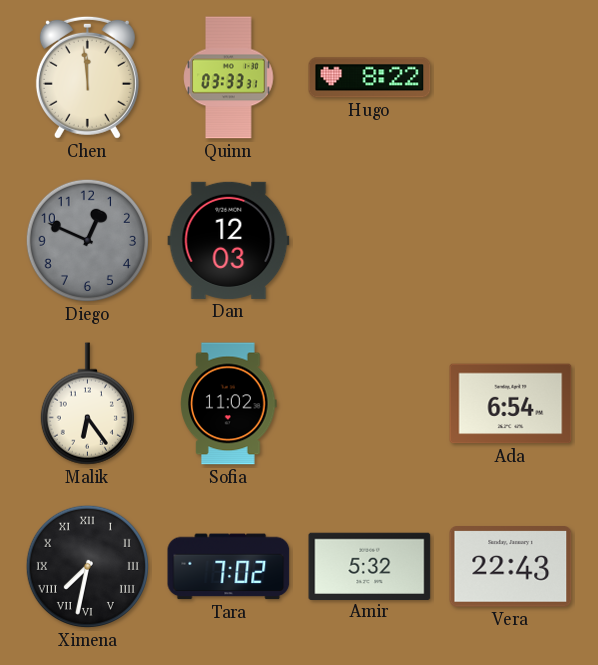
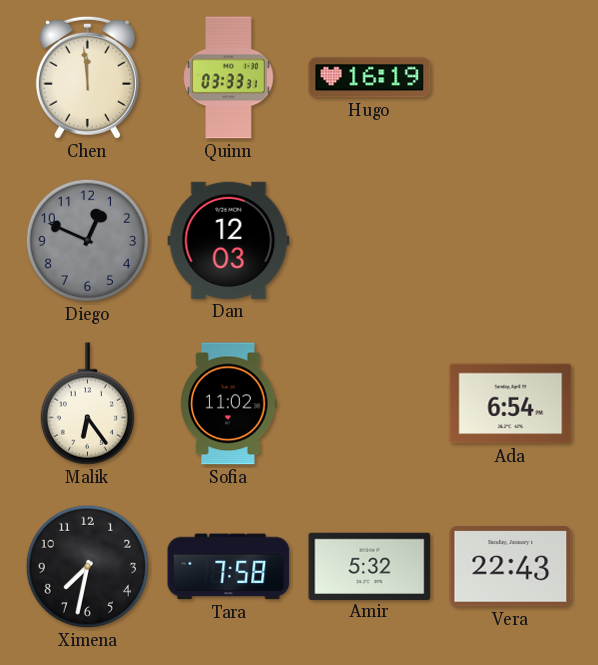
Hugo: 8:22 -> 16:19
Ximena numerals: Roman -> Arabic
Tara: 7:02 -> 7:58
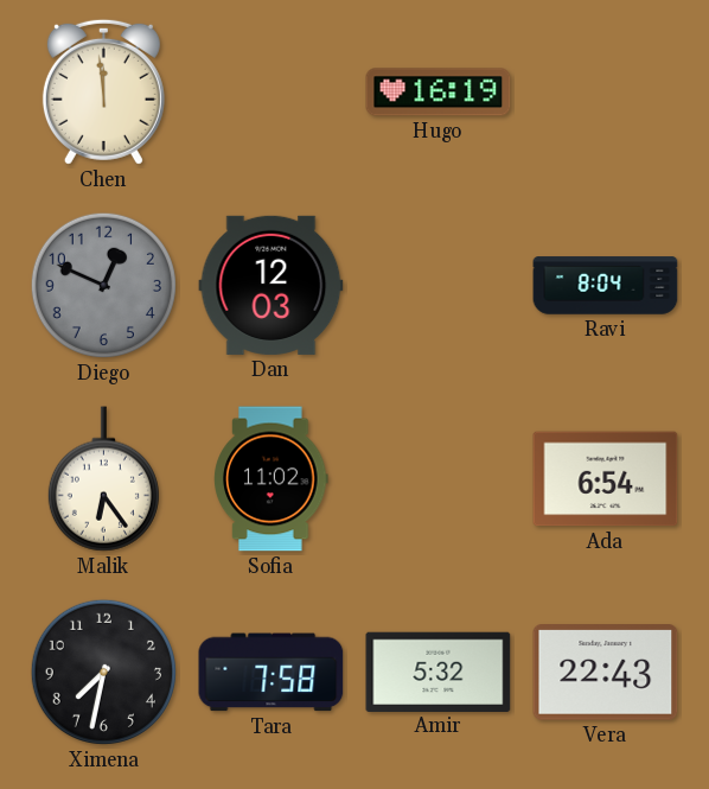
Quinn: 03:33 -> none
Ravi: none -> 8:04
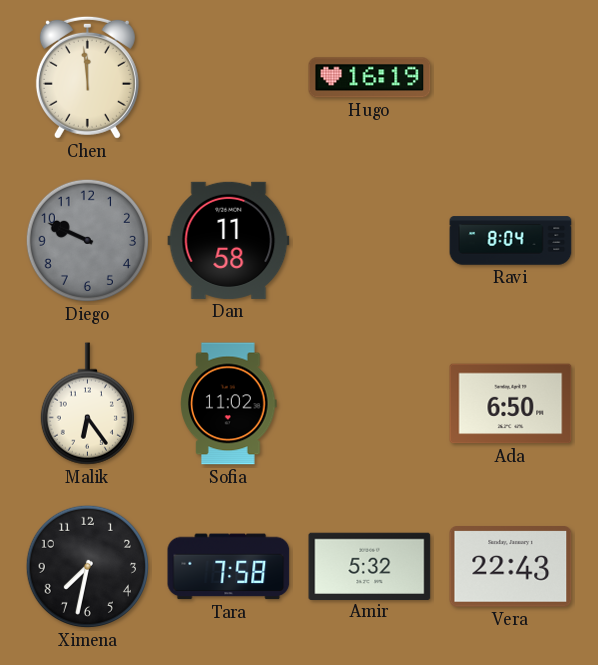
Diego: 12:49 -> 9:49
Dan: 12:03 -> 11:58
Ada: 6:54 -> 6:50
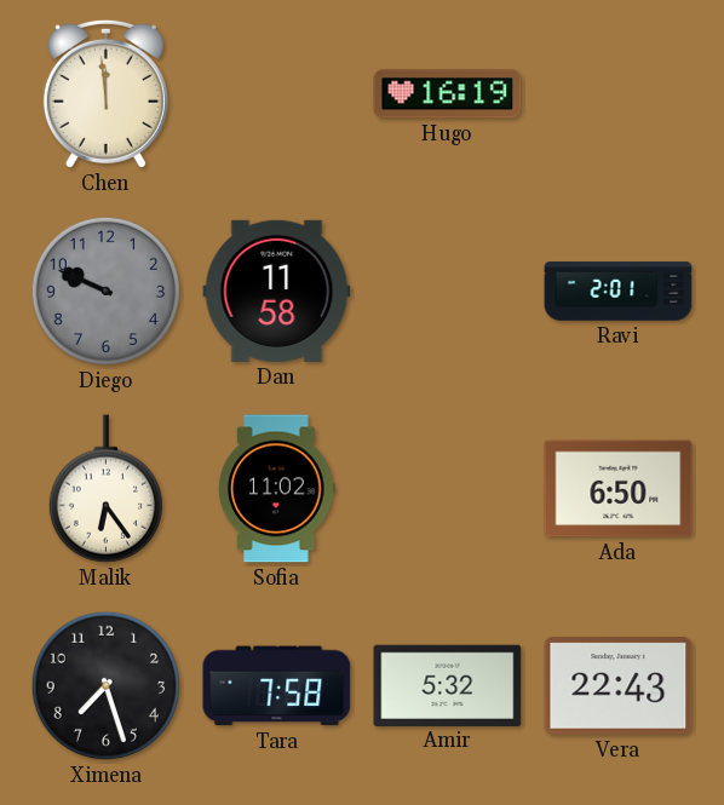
Ravi: 8:04 -> 2:01
Ximena: 7:32 -> 7:27
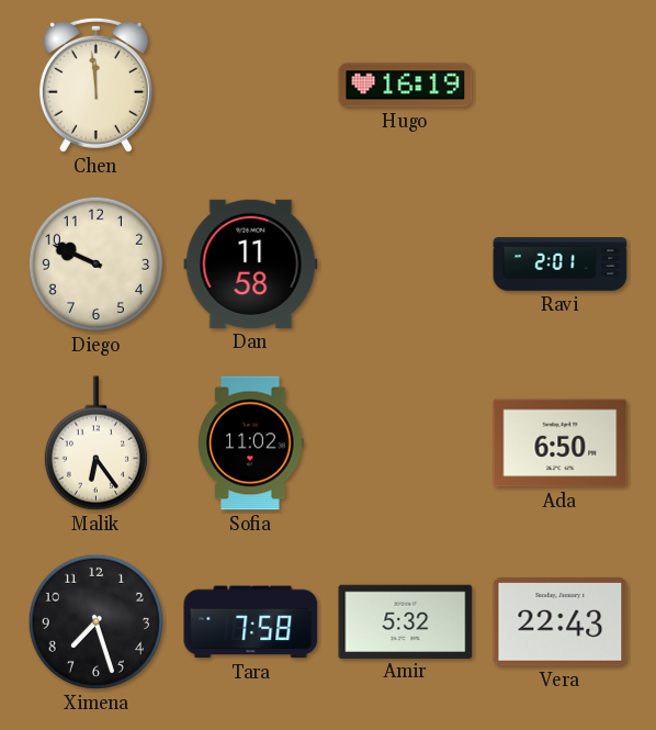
Diego dial: grey -> cream
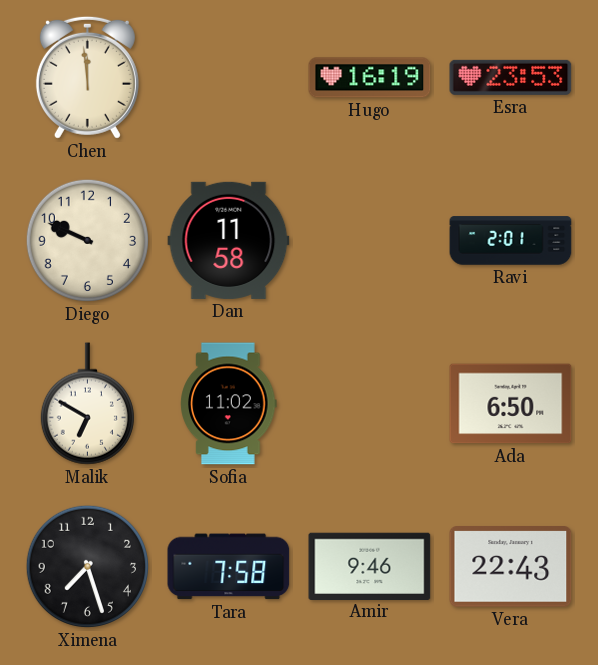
Esra: none -> 23:53
Malik: 6:24 -> 6:50
Amir: 5:32 -> 9:46
